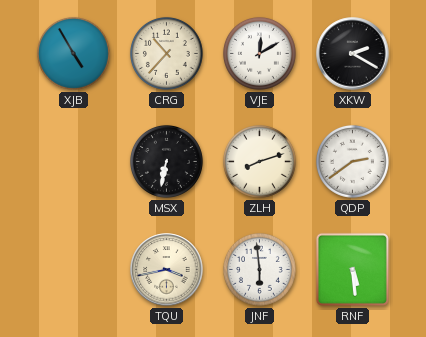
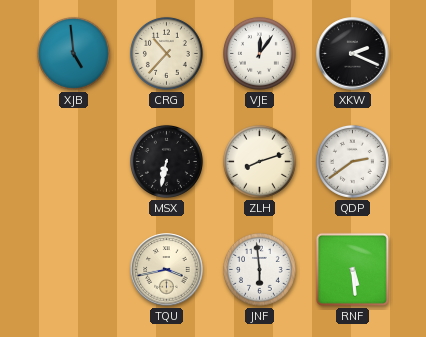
XJB: 4:55 -> 4:59
VJE: 12:10 -> 12:06
XKW: 2:20 -> 2:19
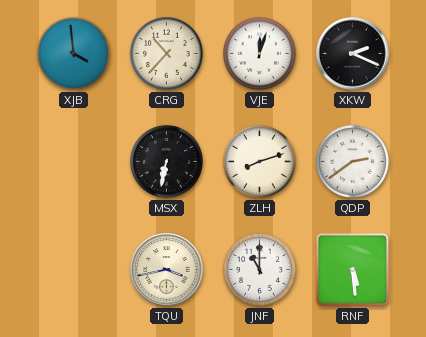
XJB: 4:59 -> 3:59
VJE: 12:06 -> 12:03
JNF: 5:59 -> 11:00
